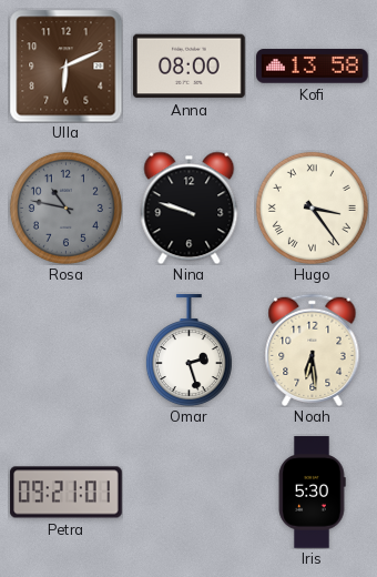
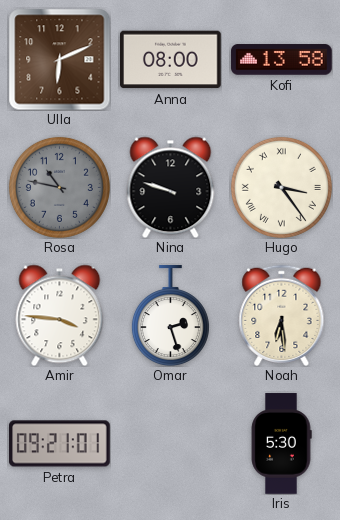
Amir: none -> 3:46
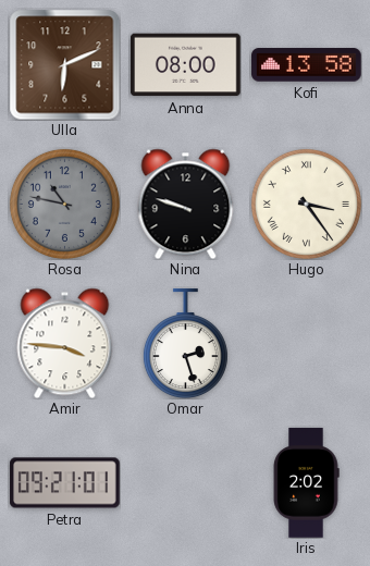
Noah: 6:29 -> none
Iris: 5:30 -> 2:02
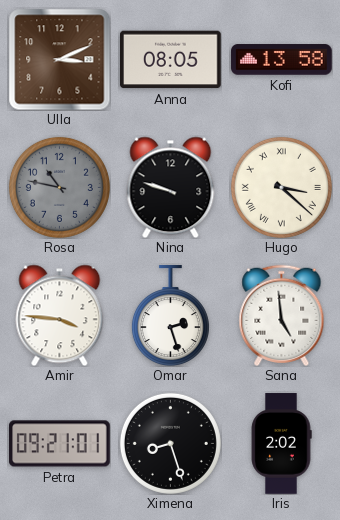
Ulla: 6:11 -> 3:11
Anna: 08:00 -> 08:05
Hugo: 3:24 -> 3:22
Sana: none -> 4:59
Ximena: none -> 8:27
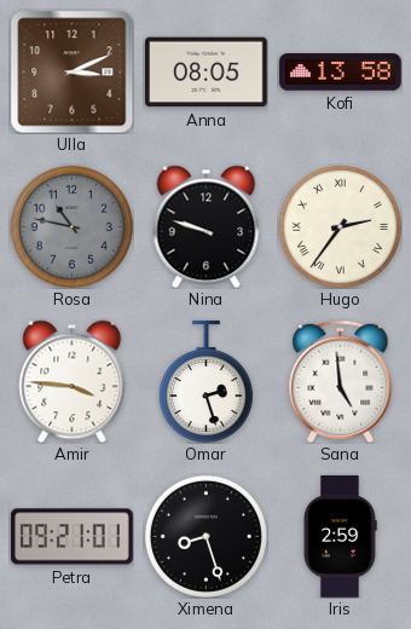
Hugo: 3:22 -> 2:36
Iris: 2:02 -> 2:59
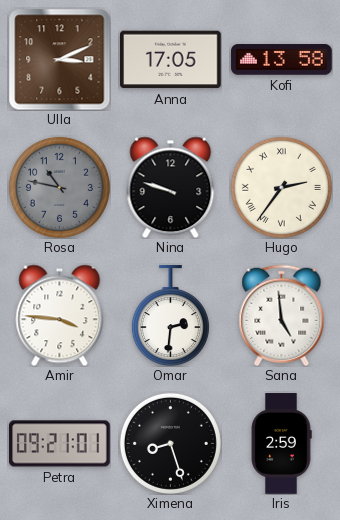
Anna: 08:05 -> 17:05
Omar: 2:27 -> 2:31
